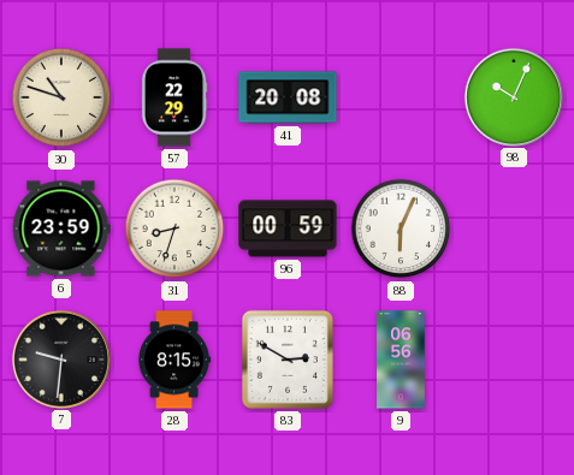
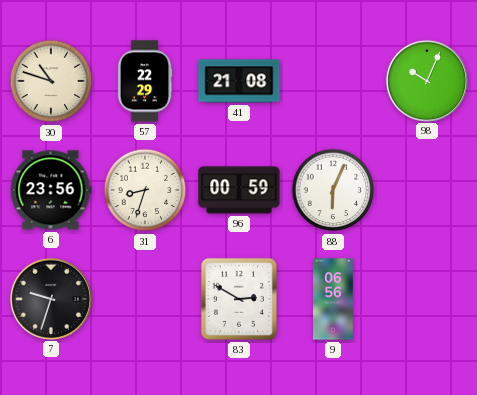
41: 20:08 -> 21:08
6: 23:59 -> 23:56
7: 9:31 -> 9:33
28: 8:15 -> none
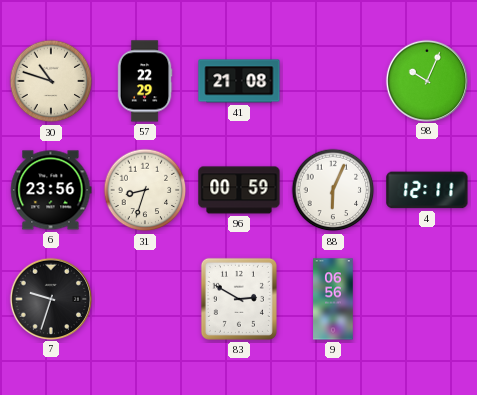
4: none -> 12:11
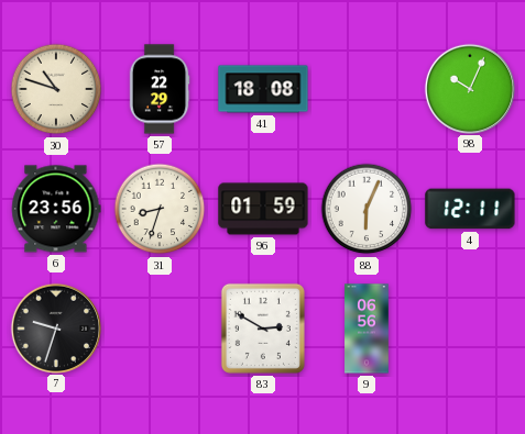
41: 21:08 -> 18:08
96: 00:59 -> 01:59
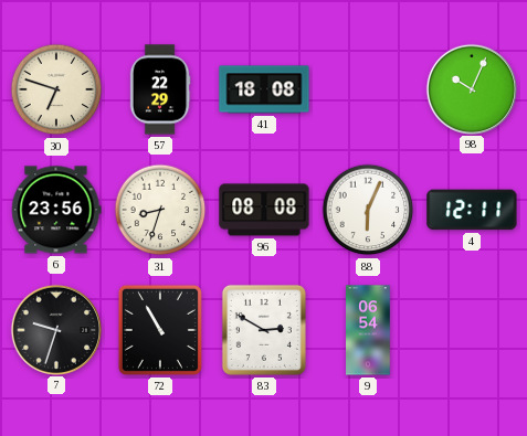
30: 10:48 -> 6:48
96: 01:59 -> 08:08
72: none -> 10:55
9: 06:56 -> 06:54
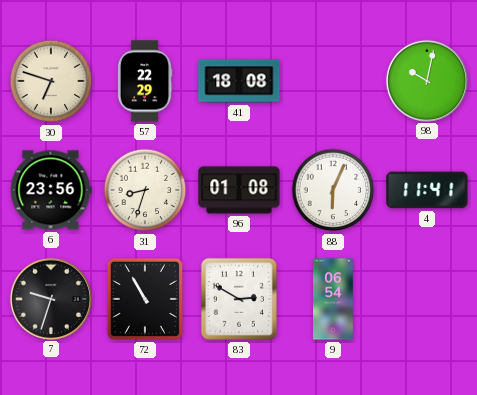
98: 10:04 -> 10:02
96: 08:08 -> 01:08
4: 12:11 -> 11:41
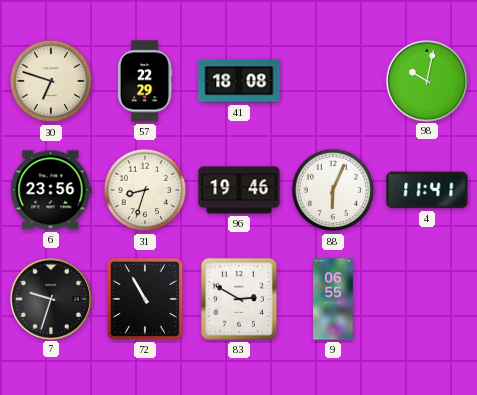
96: 01:08 -> 19:46
9: 06:54 -> 06:55
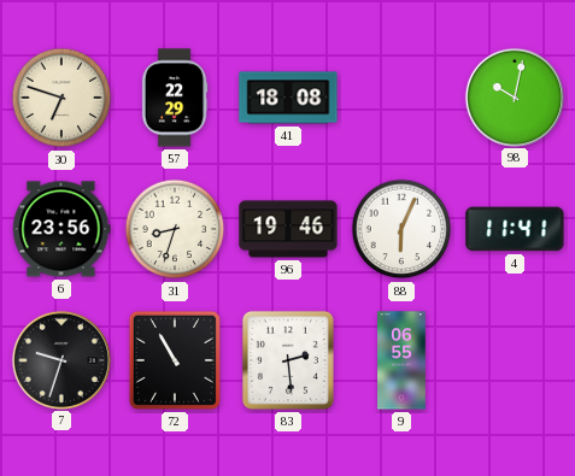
83: 2:50 -> 2:29
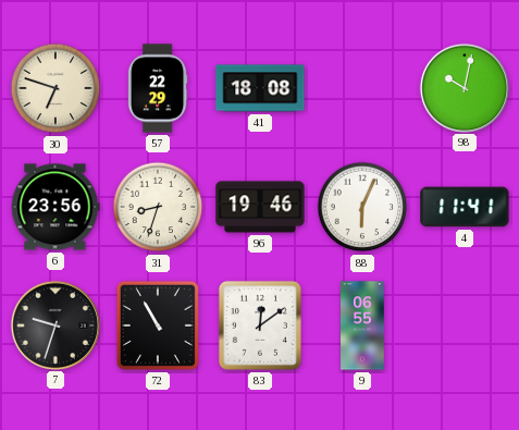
83: 2:29 -> 12:09
